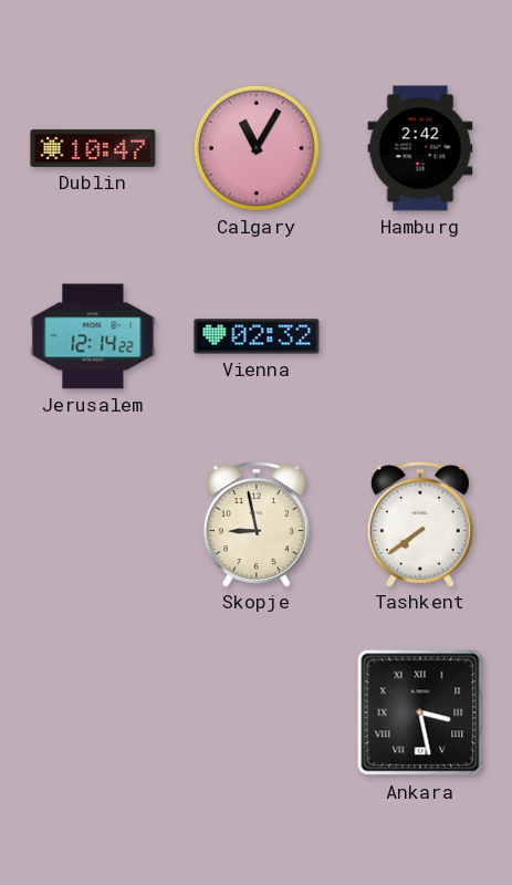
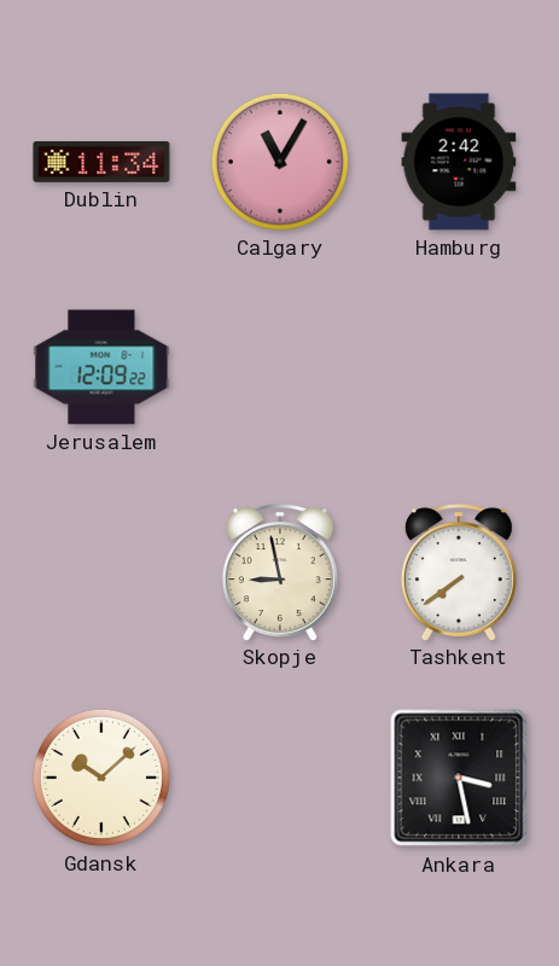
Dublin: 10:47 -> 11:34
Jerusalem: 12:14 -> 12:09
Vienna: 02:32 -> none
Gdansk: none -> 10:08
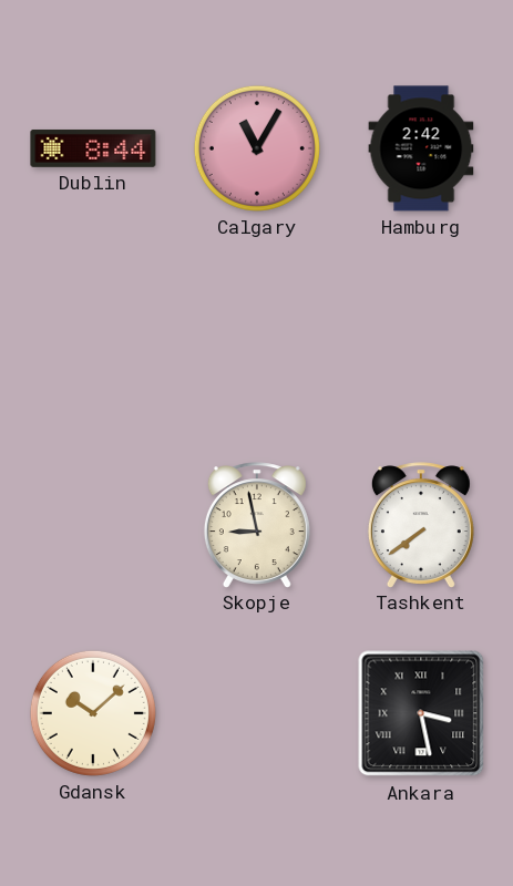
Dublin: 11:34 -> 8:44
Jerusalem: 12:09 -> none
